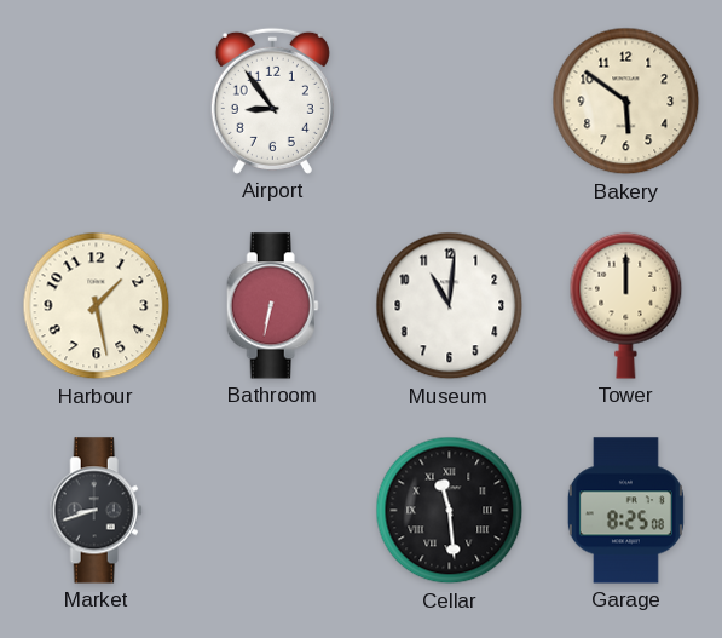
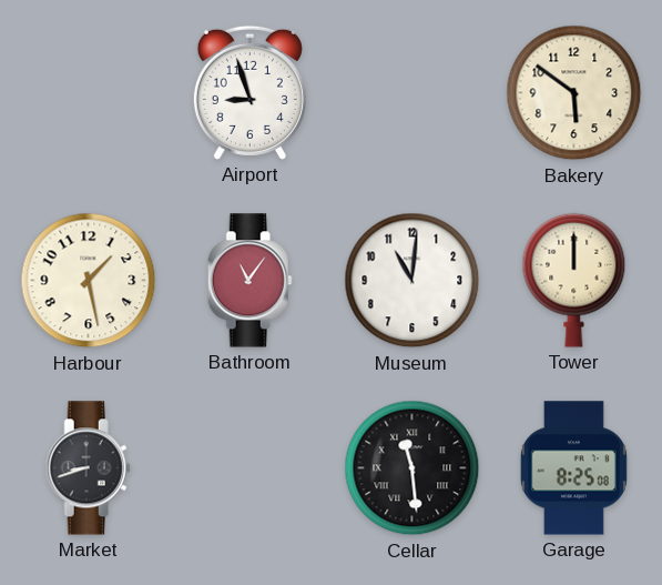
Airport: 8:54 -> 8:57
Bathroom: 6:32 -> 11:06
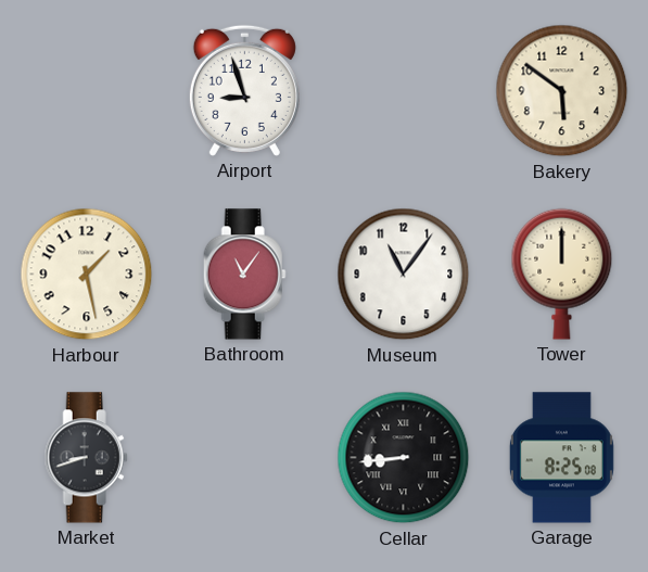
Museum: 11:01 -> 11:06
Cellar: 11:29 -> 8:44
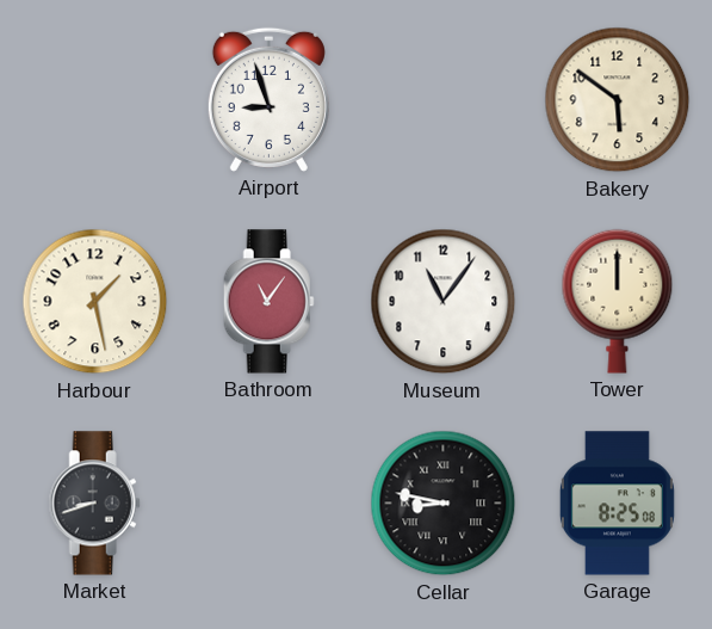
Cellar: 8:44 -> 8:47
